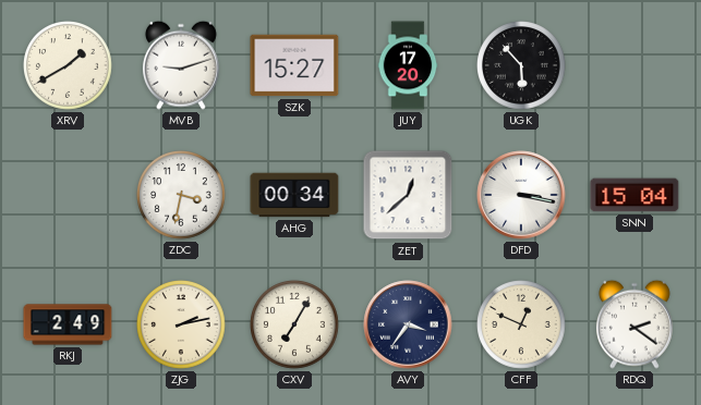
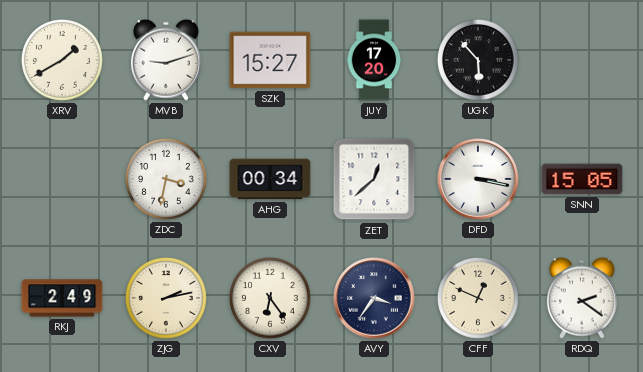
SNN: 15:04 -> 15:05
CXV: 7:05 -> 6:24
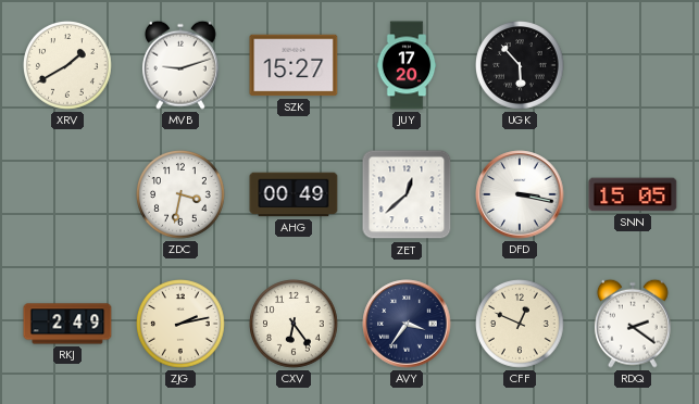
AHG: 00:34 -> 00:49
